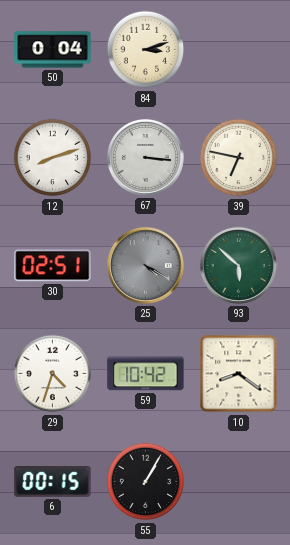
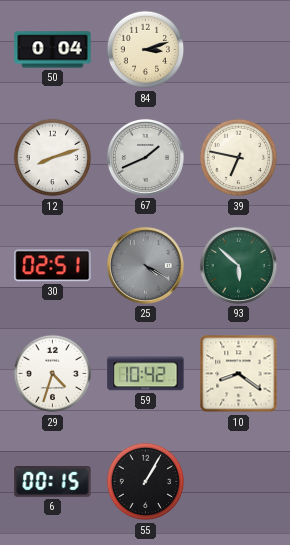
67: 3:16 -> 1:41
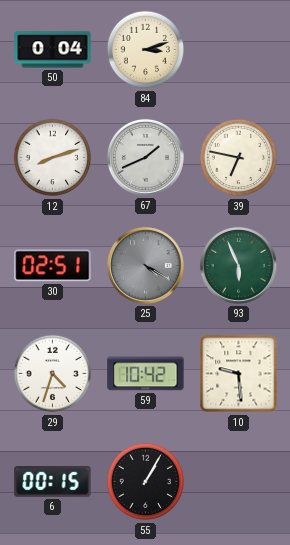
93: 5:52 -> 5:56
10: 8:21 -> 9:29
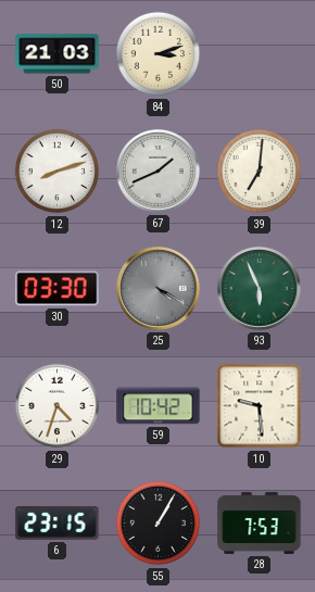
50: 0:04 -> 21:03
39: 6:47 -> 7:01
30: 02:51 -> 03:30
6: 00:15 -> 23:15
28: none -> 7:53
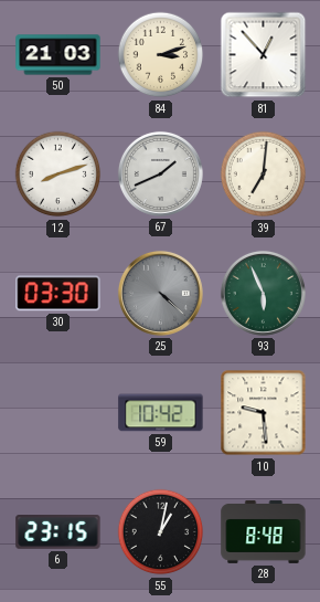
81: none -> 12:53
25: 4:20 -> 4:22
29: 4:33 -> none
55: 1:05 -> 1:02
28: 7:53 -> 8:48
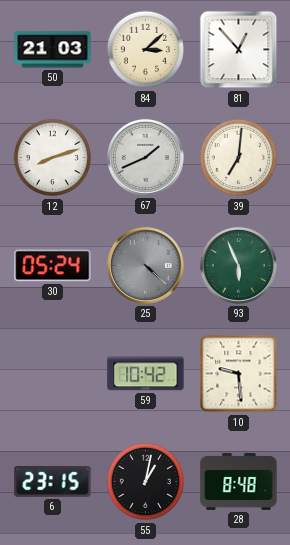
84: 3:12 -> 3:08
30: 03:30 -> 05:24
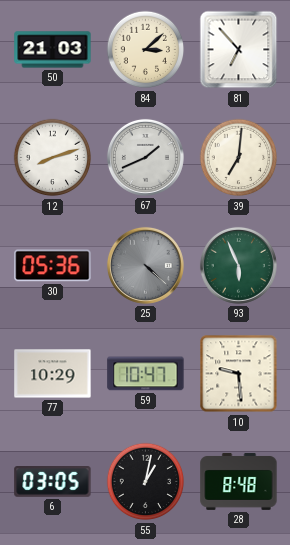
81: 12:53 -> 6:53
30: 05:24 -> 05:36
77: none -> 10:29
59: 10:42 -> 10:47
6: 23:15 -> 03:05
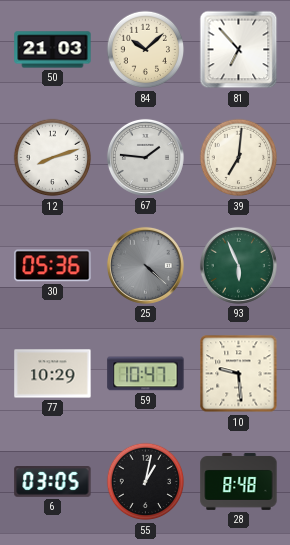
84: 3:08 -> 10:08
67: 1:41 -> 1:46
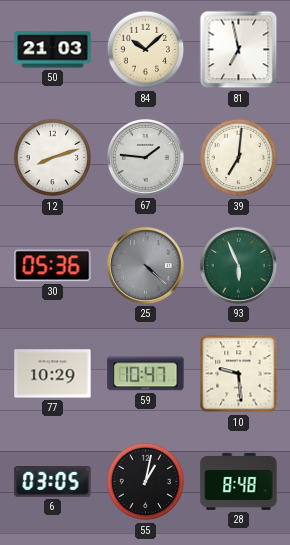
81: 6:53 -> 6:58
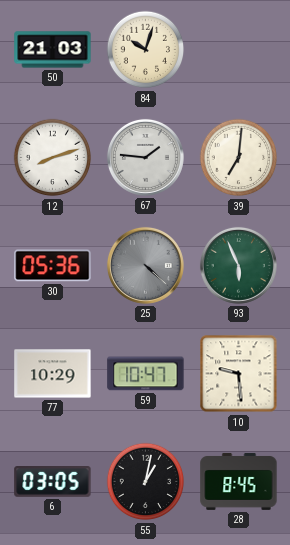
84: 10:08 -> 10:03
81: 6:58 -> none
28: 8:48 -> 8:45
